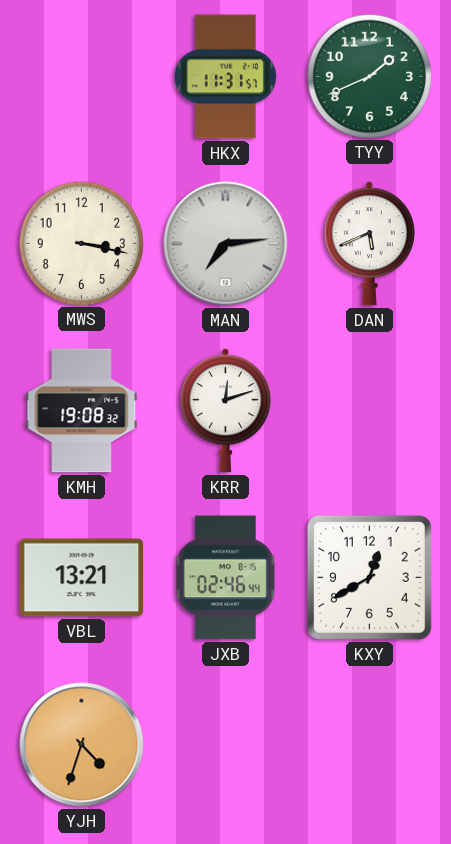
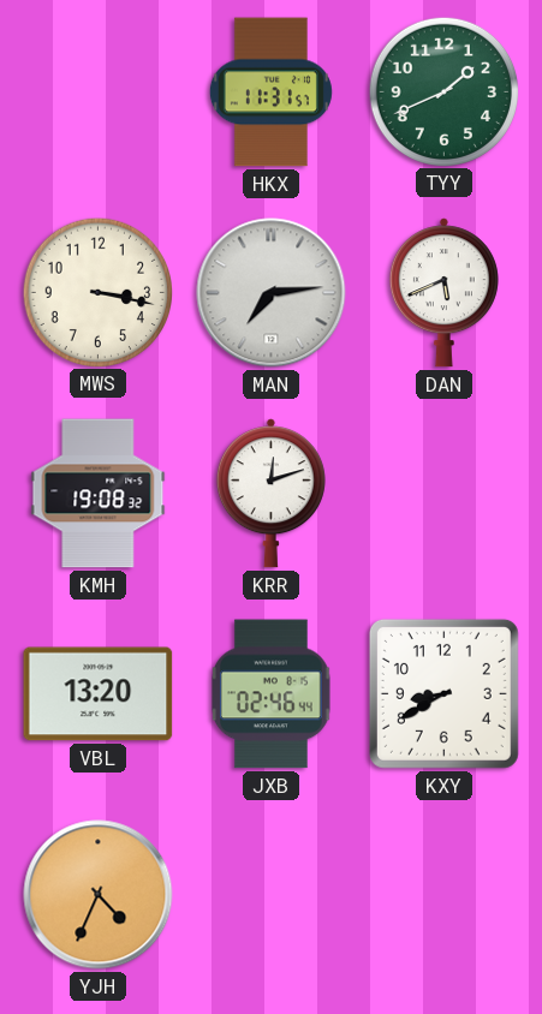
VBL: 13:21 -> 13:20
KXY: 12:40 -> 8:40
YJH: 4:33 -> 4:34
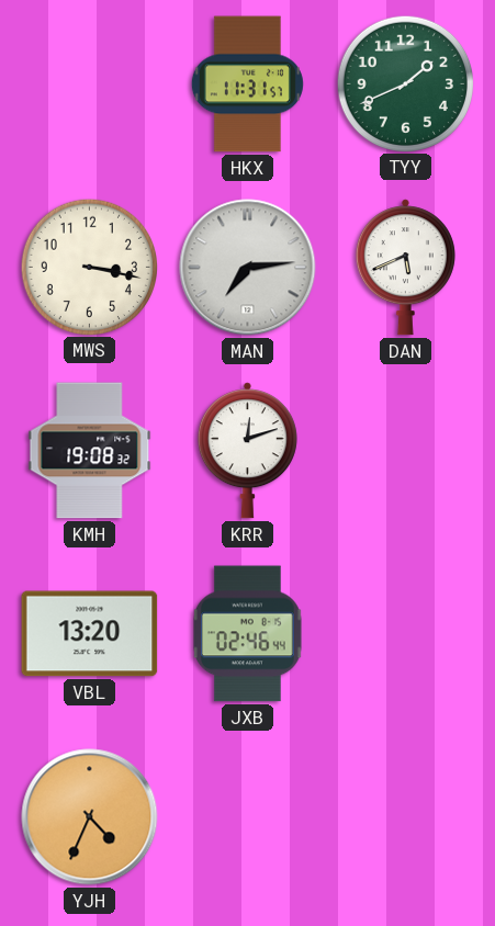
KXY: 8:40 -> none
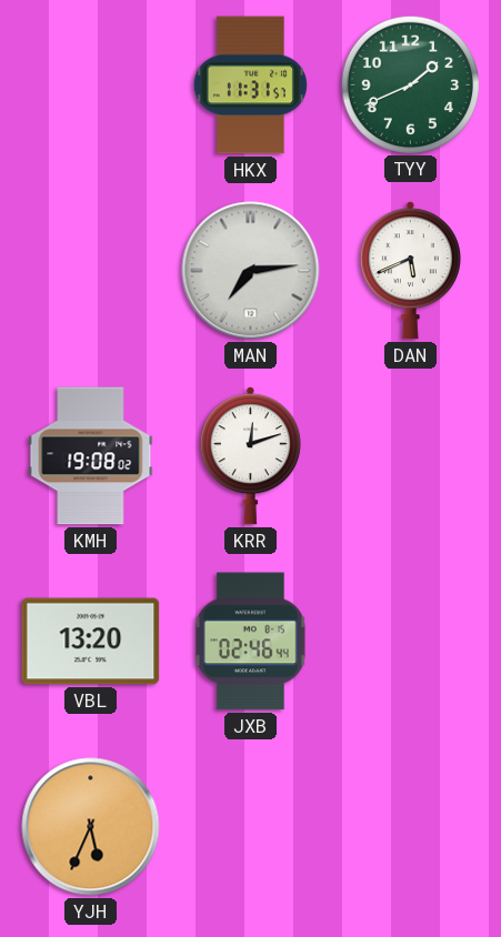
MWS: 3:17 -> none
KMH: 19:08:32 -> 19:08:02
YJH: 4:34 -> 5:34
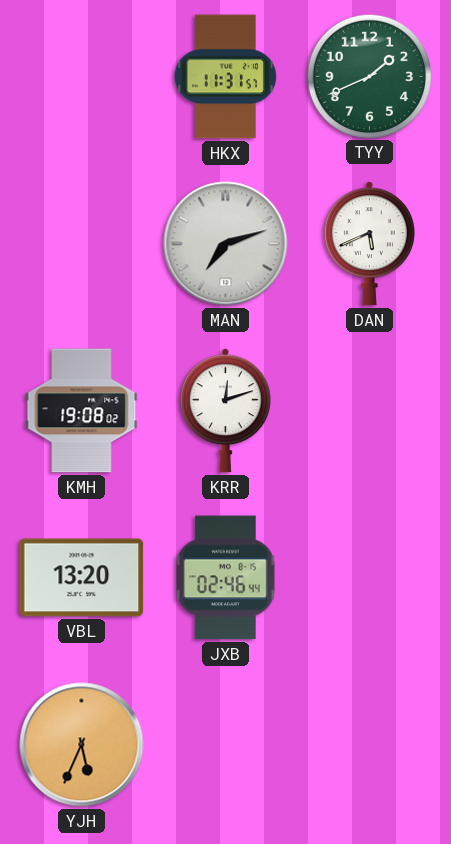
MAN: 7:14 -> 7:12
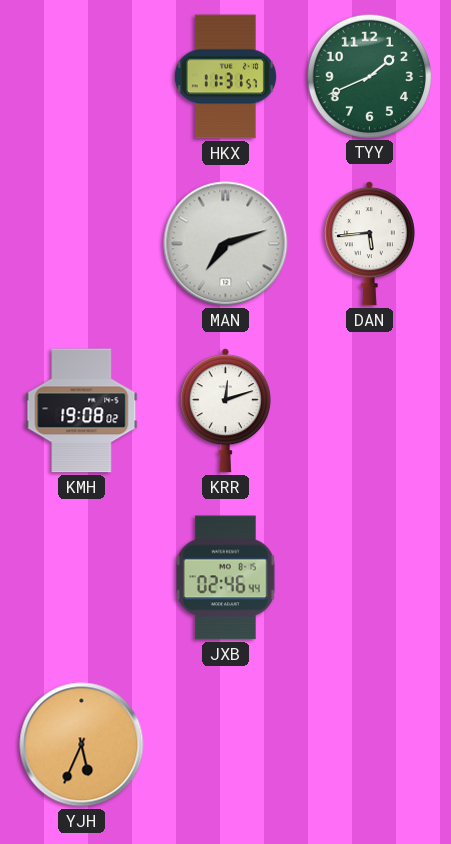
DAN: 5:41 -> 5:44
VBL: 13:20 -> none
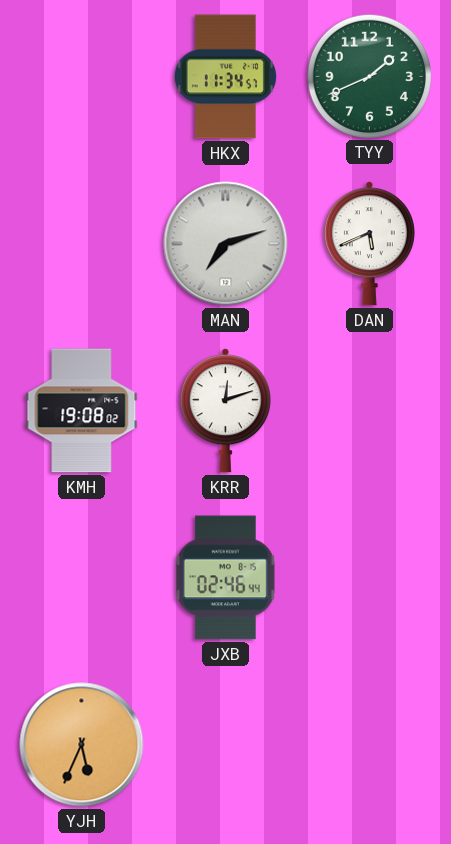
HKX: 11:31 -> 11:34
DAN: 5:44 -> 5:41
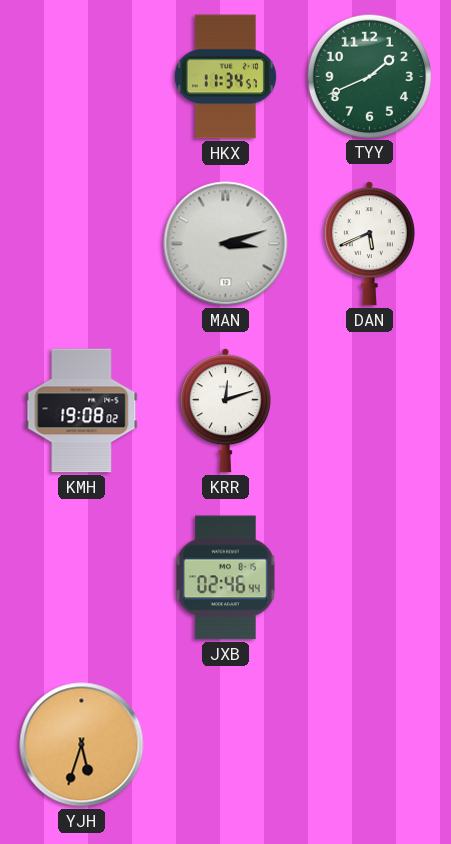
MAN: 7:12 -> 3:12
YJH: 5:34 -> 5:33
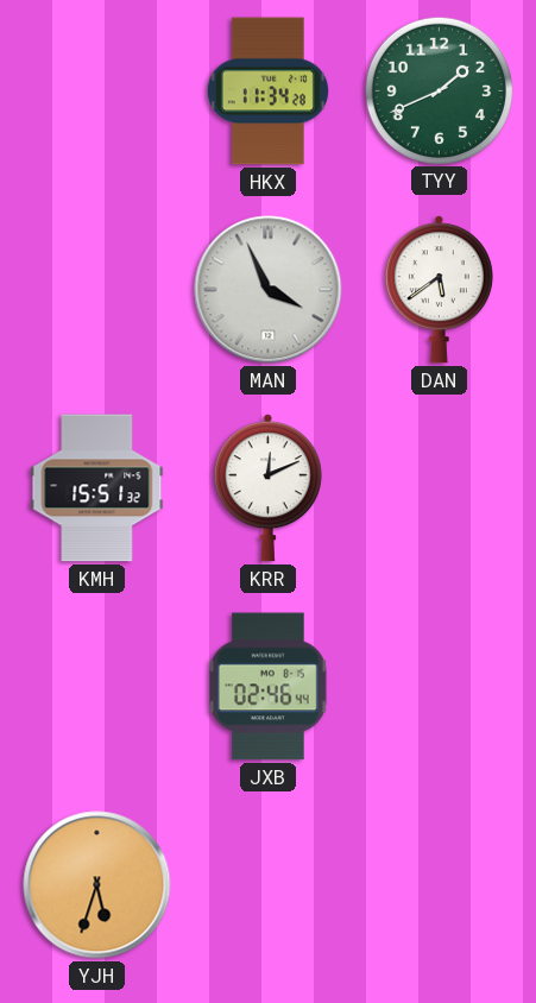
HKX: 11:34:57 -> 11:34:28
MAN: 3:12 -> 3:56
DAN: 5:41 -> 5:39
KMH: 19:08 -> 15:51
KRR: 12:12 -> 12:11
